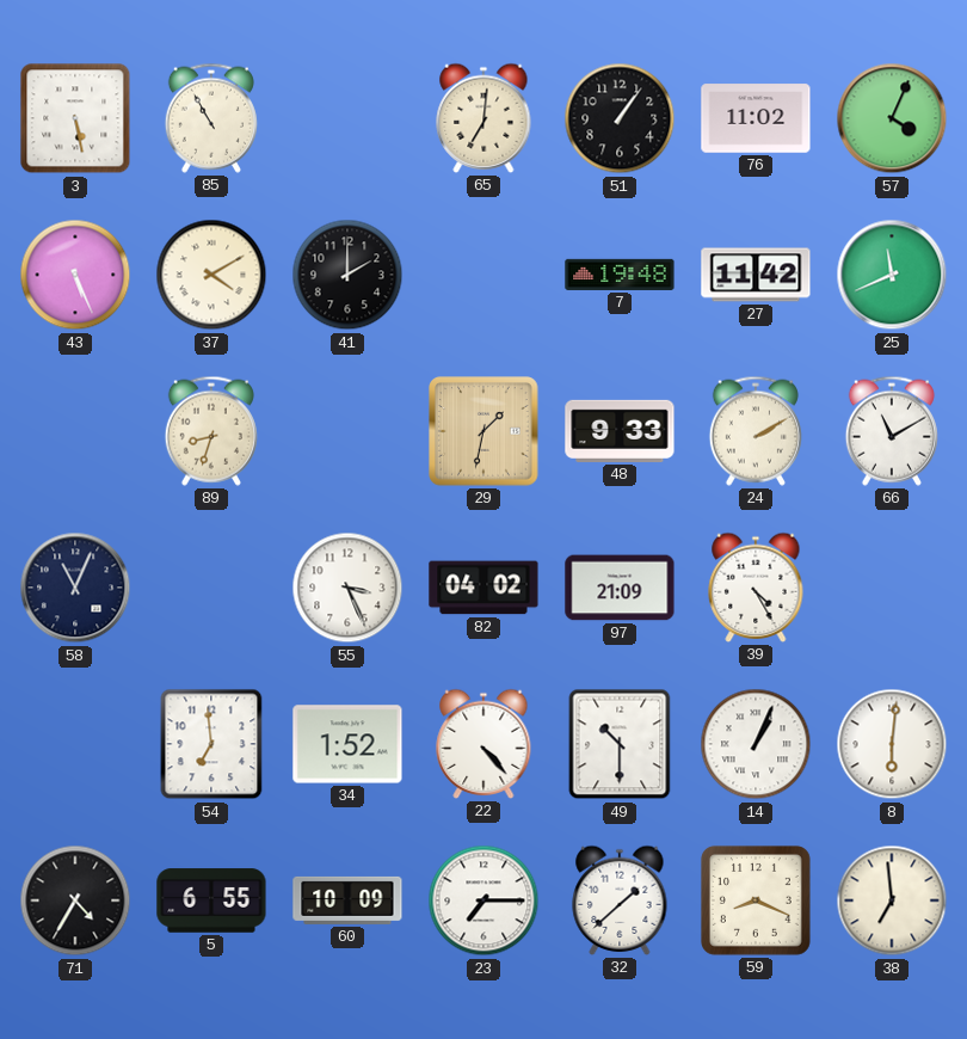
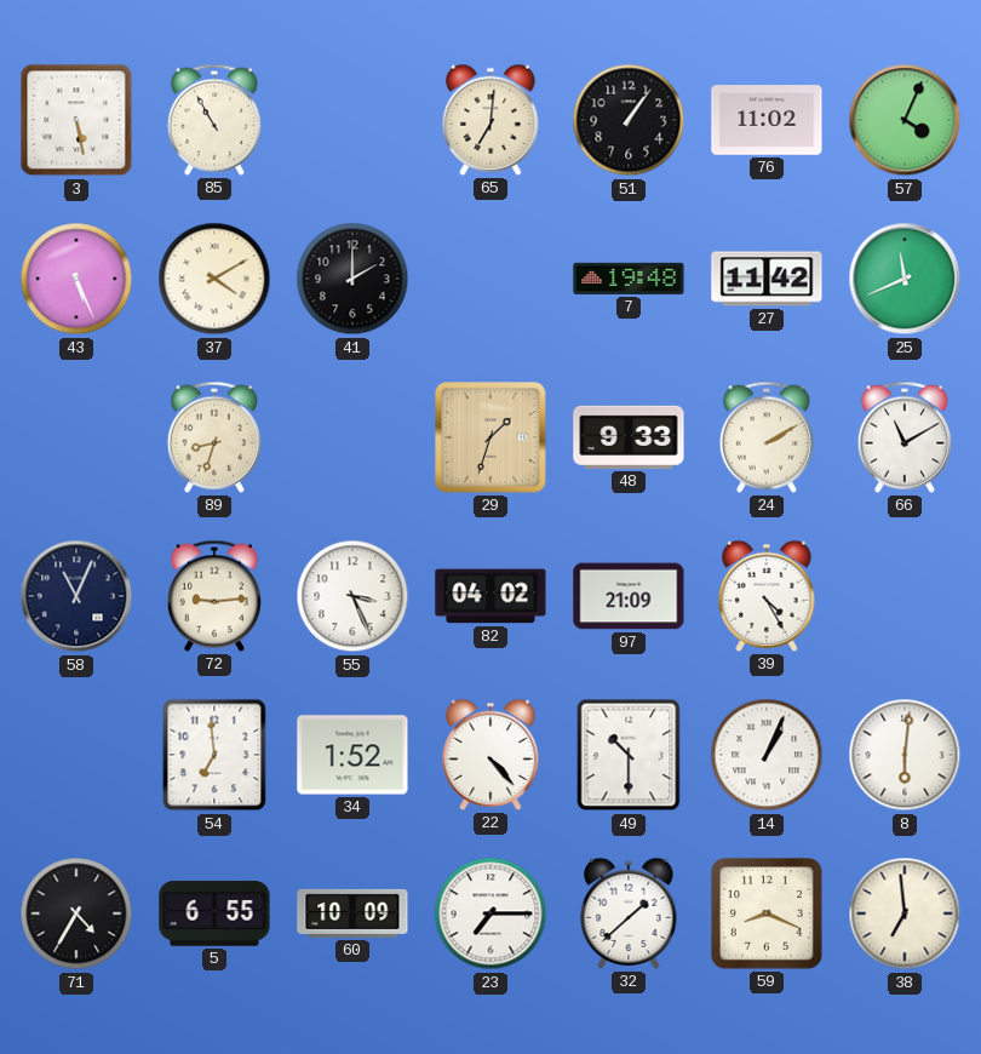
29: 1:32 -> 1:33
72: none -> 9:14
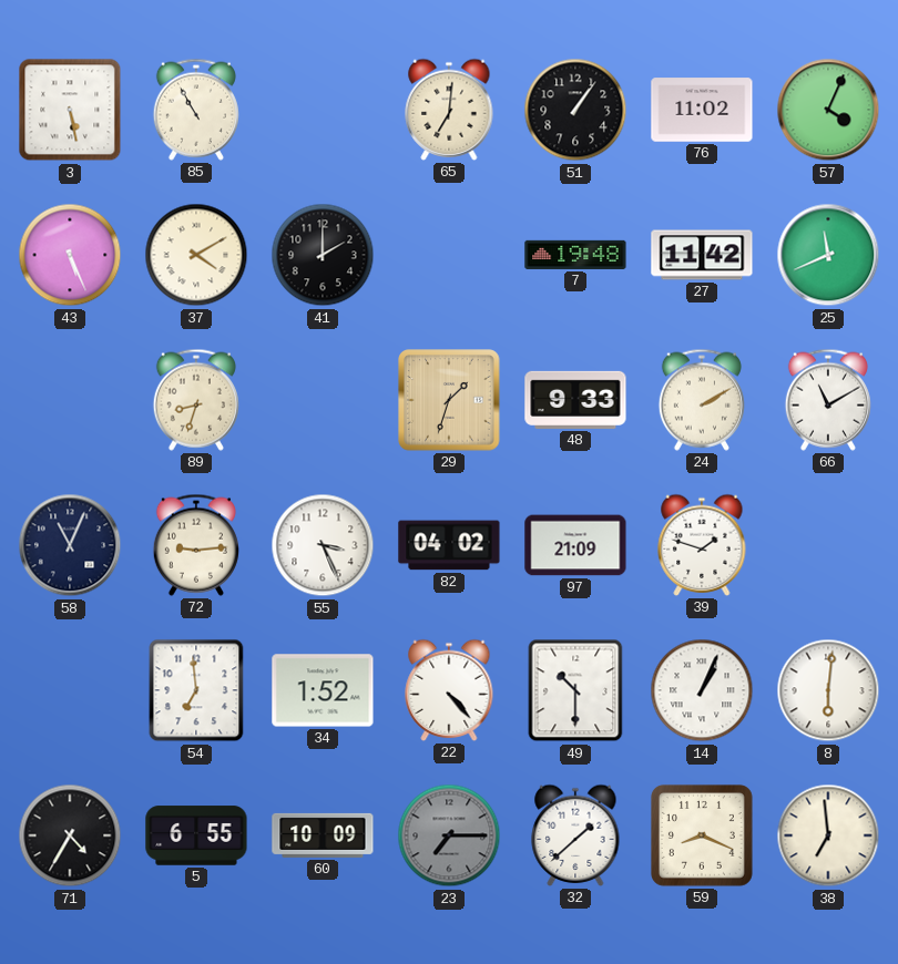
39: 4:25 -> 1:48
23 dial: white -> grey
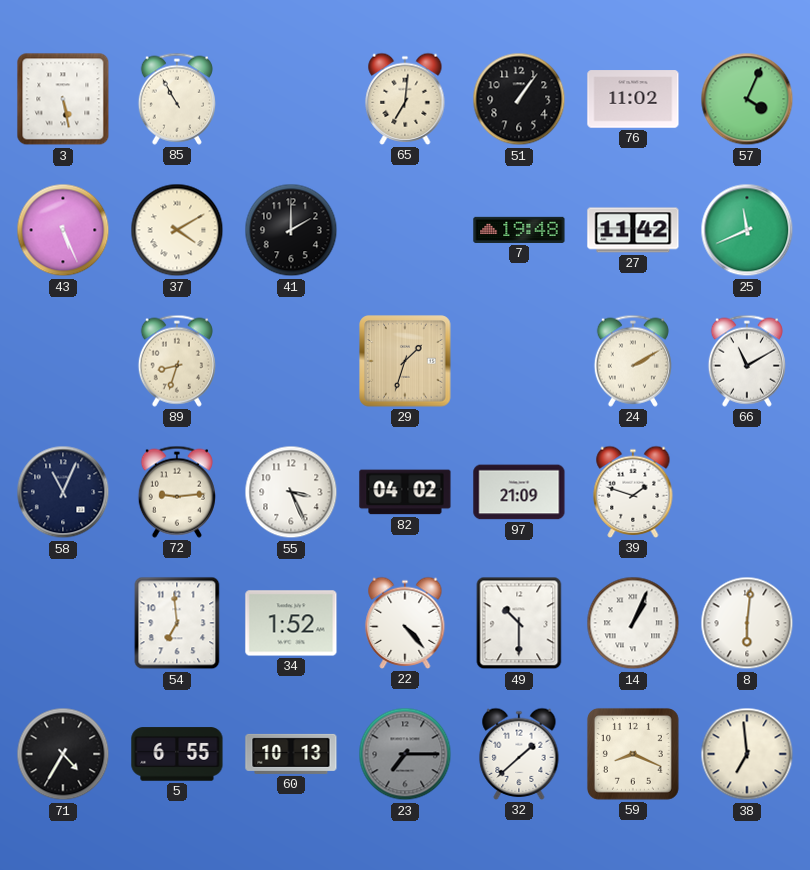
48: 9:33 -> none
60: 10:09 -> 10:13
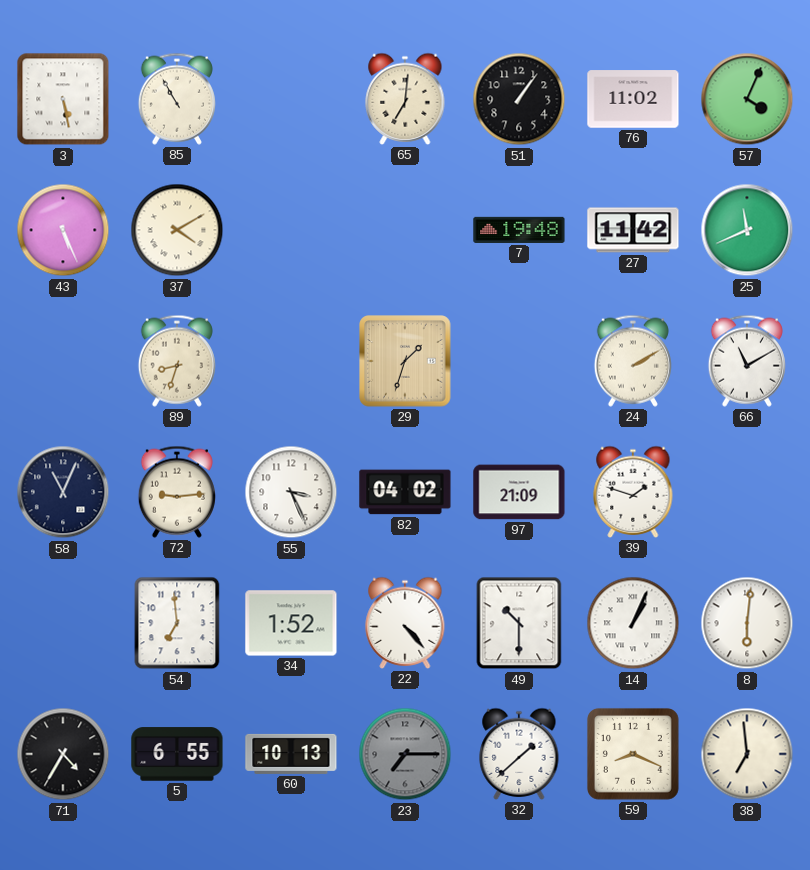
41: 2:00 -> none
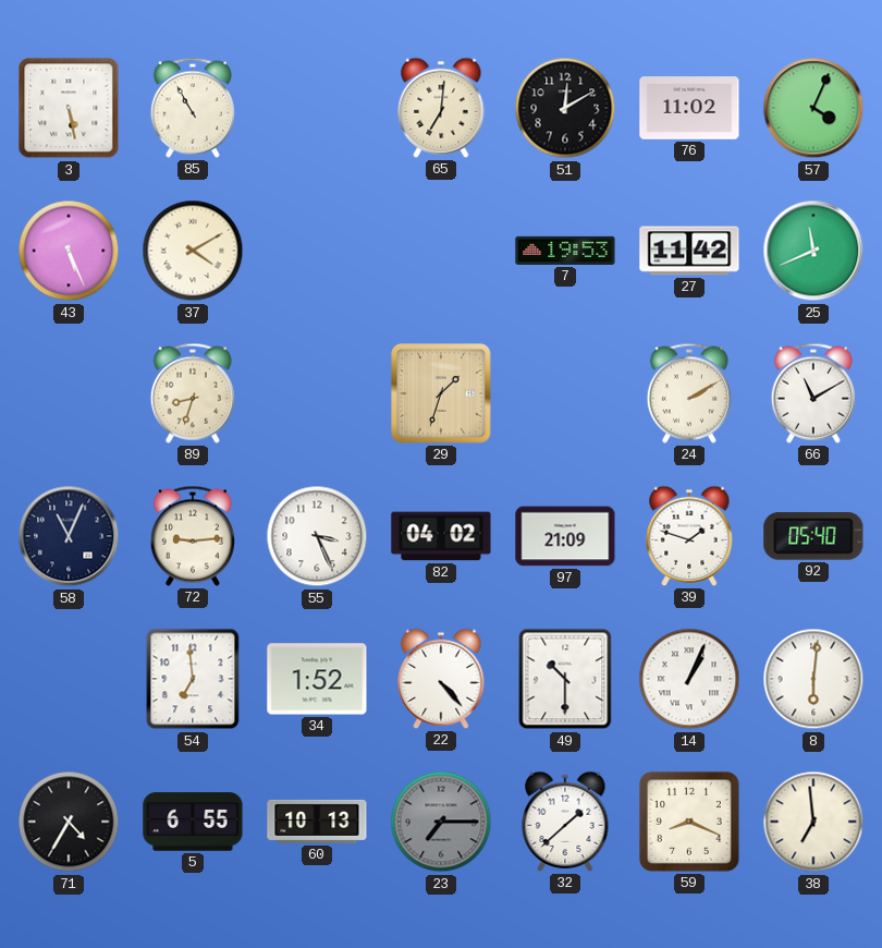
51: 1:06 -> 12:10
7: 19:48 -> 19:53
92: none -> 05:40
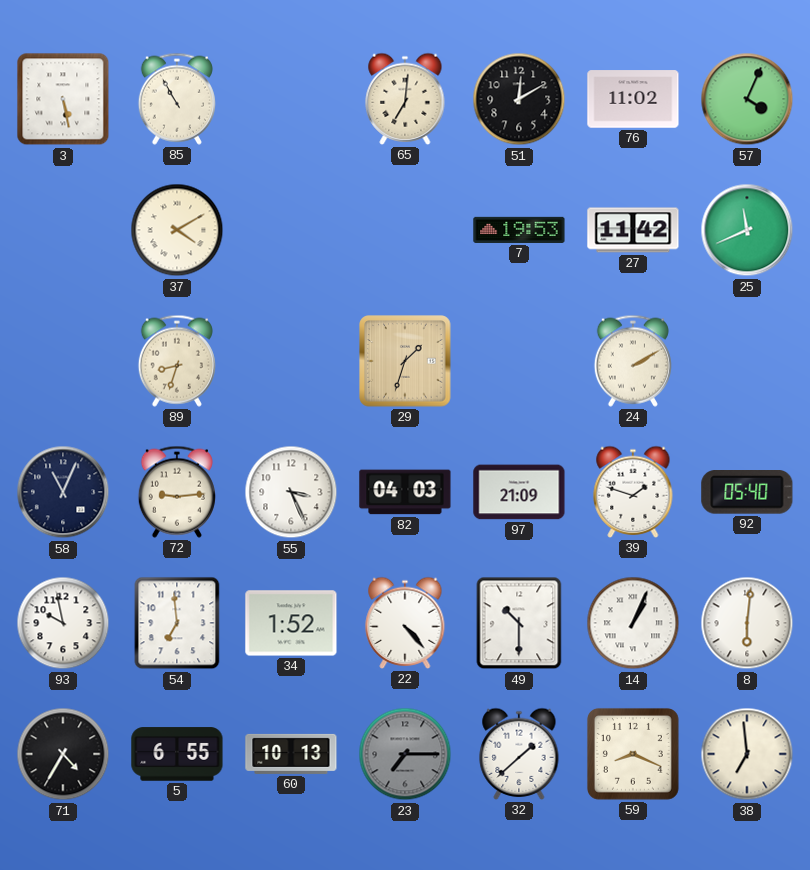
43: 5:26 -> none
66: 11:10 -> none
82: 04:02 -> 04:03
93: none -> 9:58
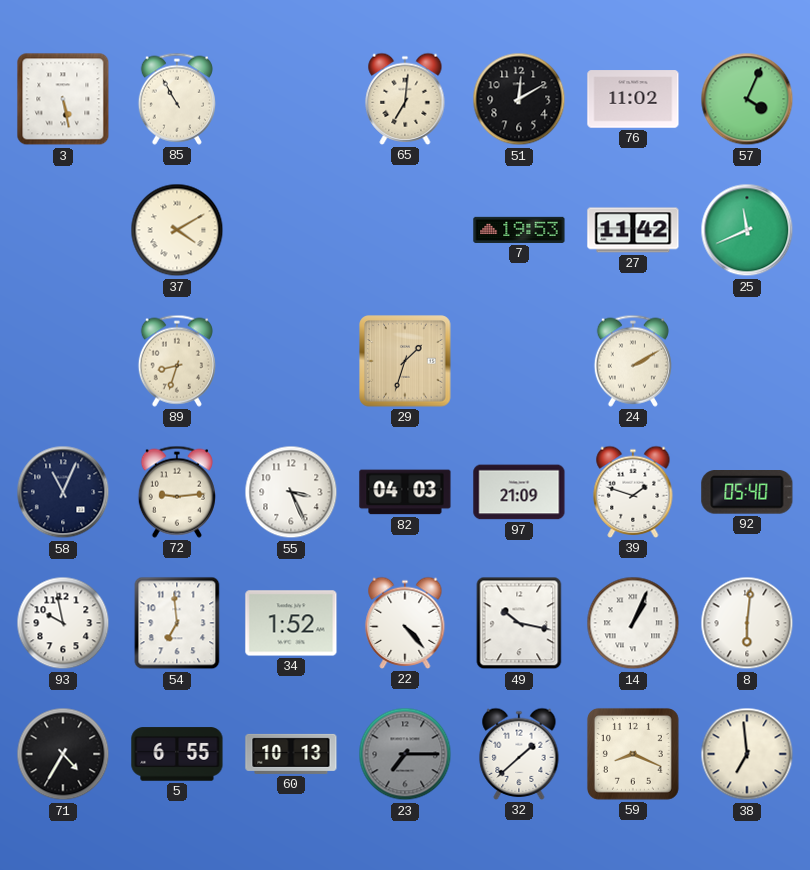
49: 10:30 -> 10:17
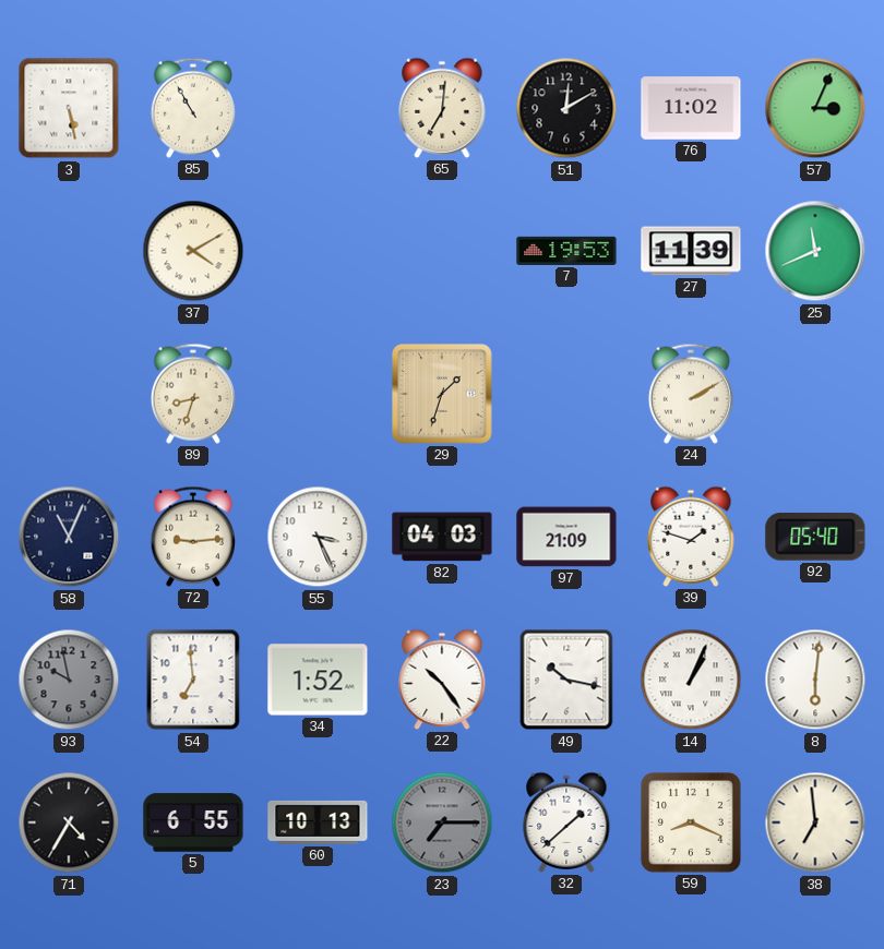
57: 4:04 -> 3:04
27: 11:42 -> 11:39
93 dial: white -> grey
22: 4:23 -> 10:24
